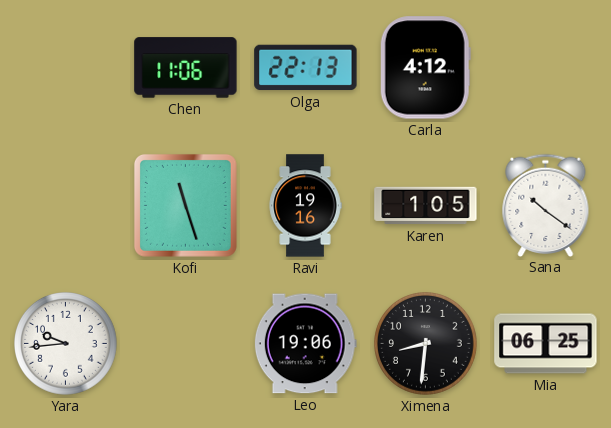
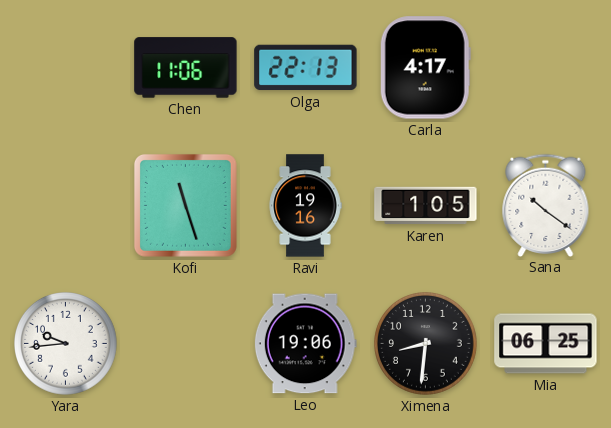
Carla: 4:12 -> 4:17
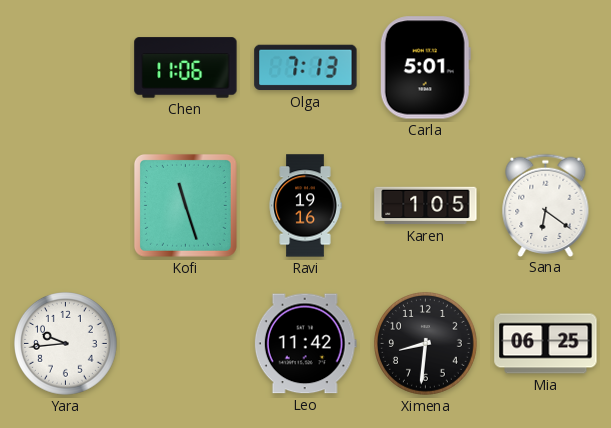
Olga: 22:13 -> 7:13
Carla: 4:17 -> 5:01
Sana: 10:21 -> 6:21
Leo: 19:06 -> 11:42
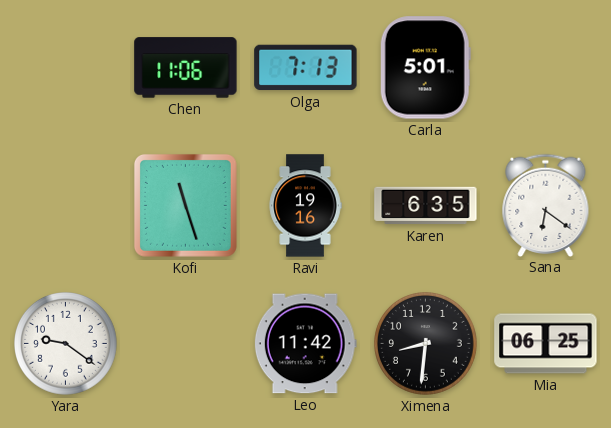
Karen: 1:05 -> 6:35
Yara: 9:44 -> 9:21
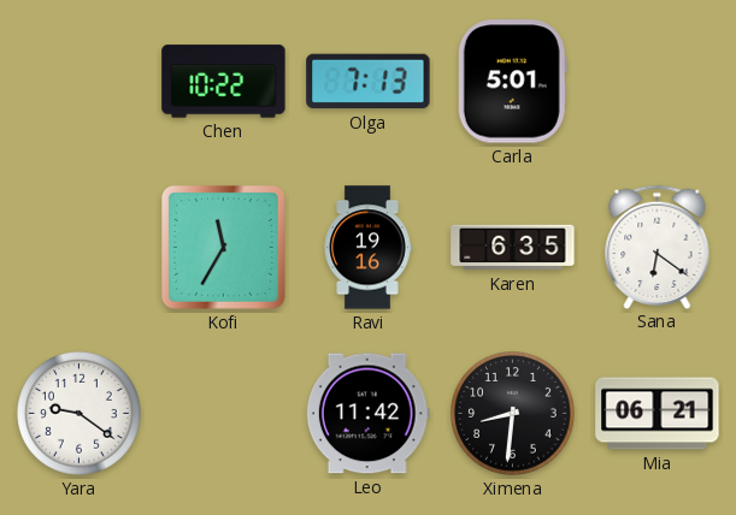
Chen: 11:06 -> 10:22
Kofi: 11:27 -> 11:35
Mia: 06:25 -> 06:21
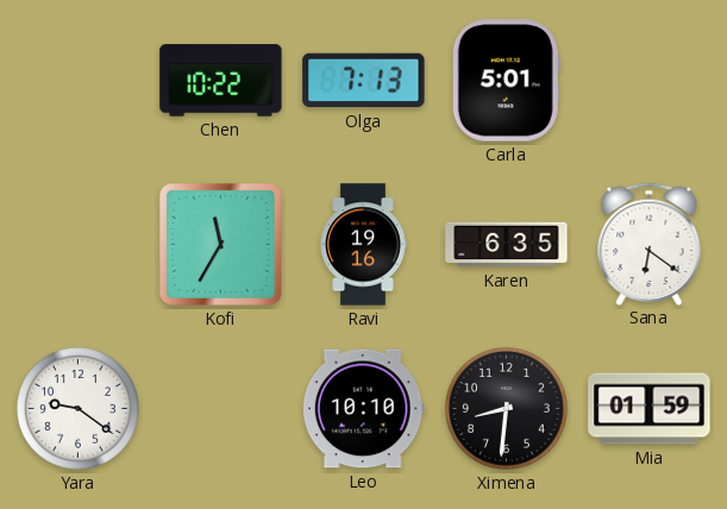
Leo: 11:42 -> 10:10
Mia: 06:21 -> 01:59
